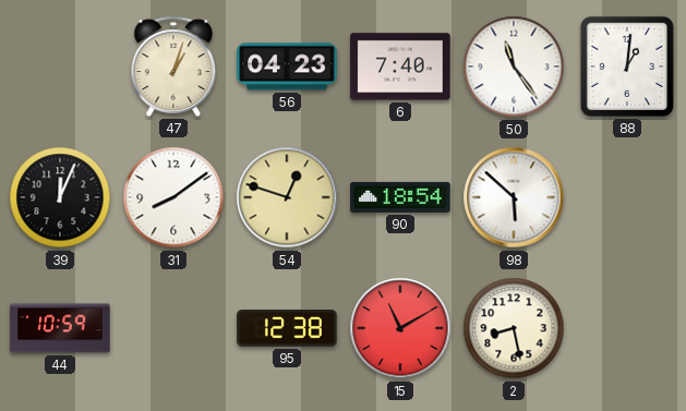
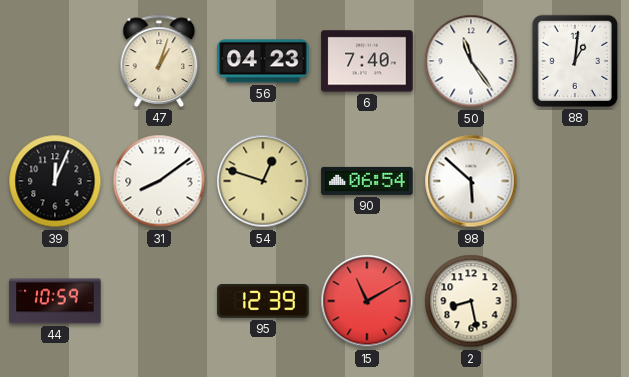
90: 18:54 -> 06:54
95: 12:38 -> 12:39
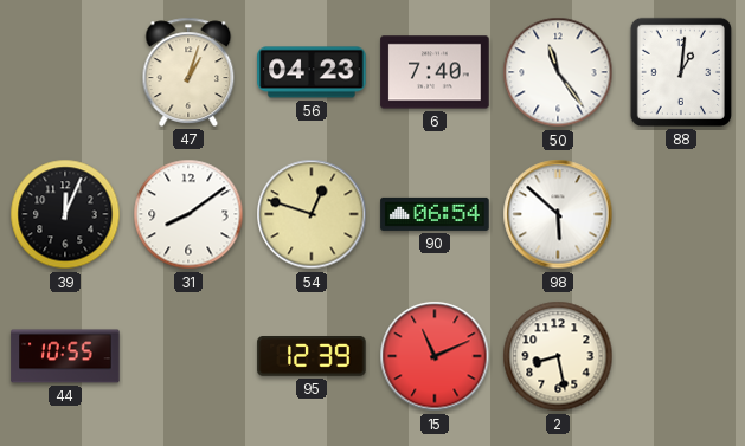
44: 10:59 -> 10:55
15: 11:10 -> 11:11
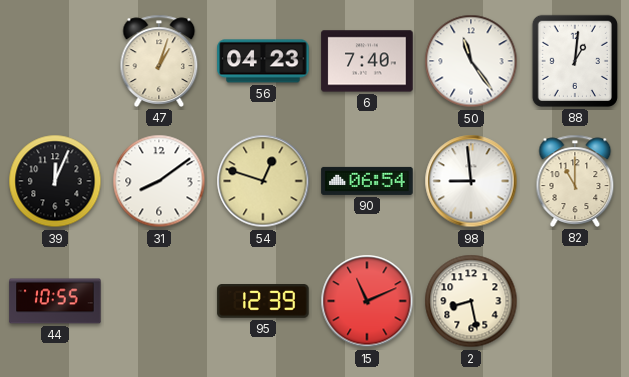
98: 5:52 -> 8:59
82: none -> 11:00
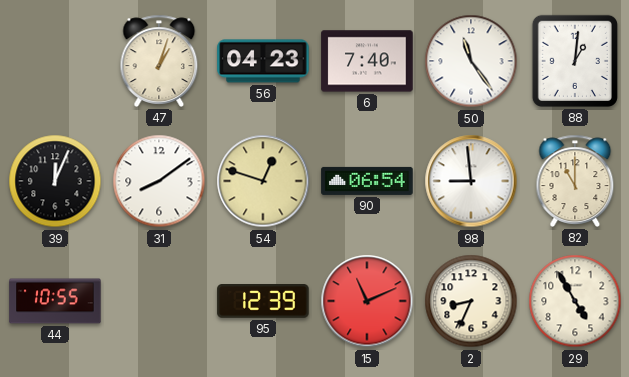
2: 8:28 -> 8:34
29: none -> 4:55
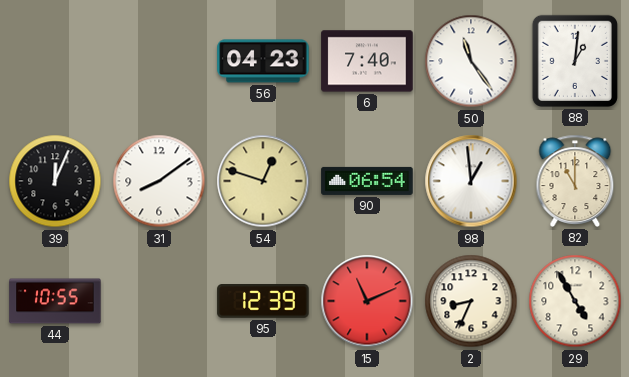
47: 1:03 -> none
98: 8:59 -> 12:59
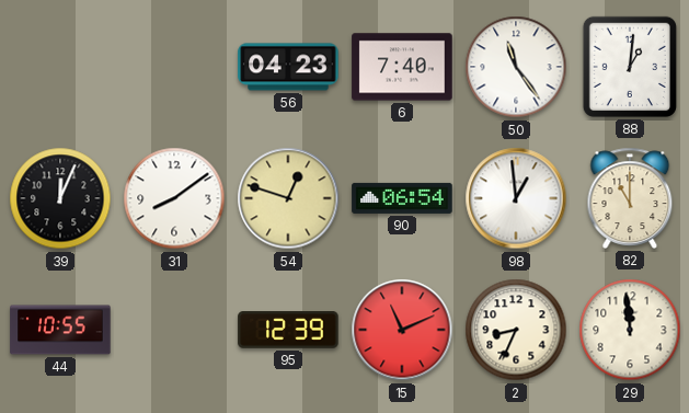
29: 4:55 -> 11:59
